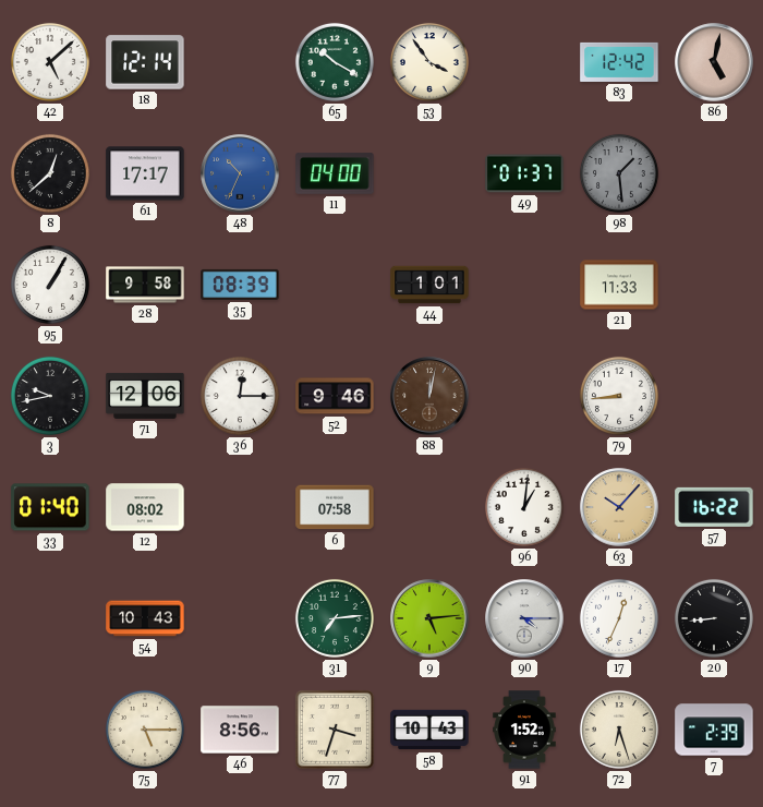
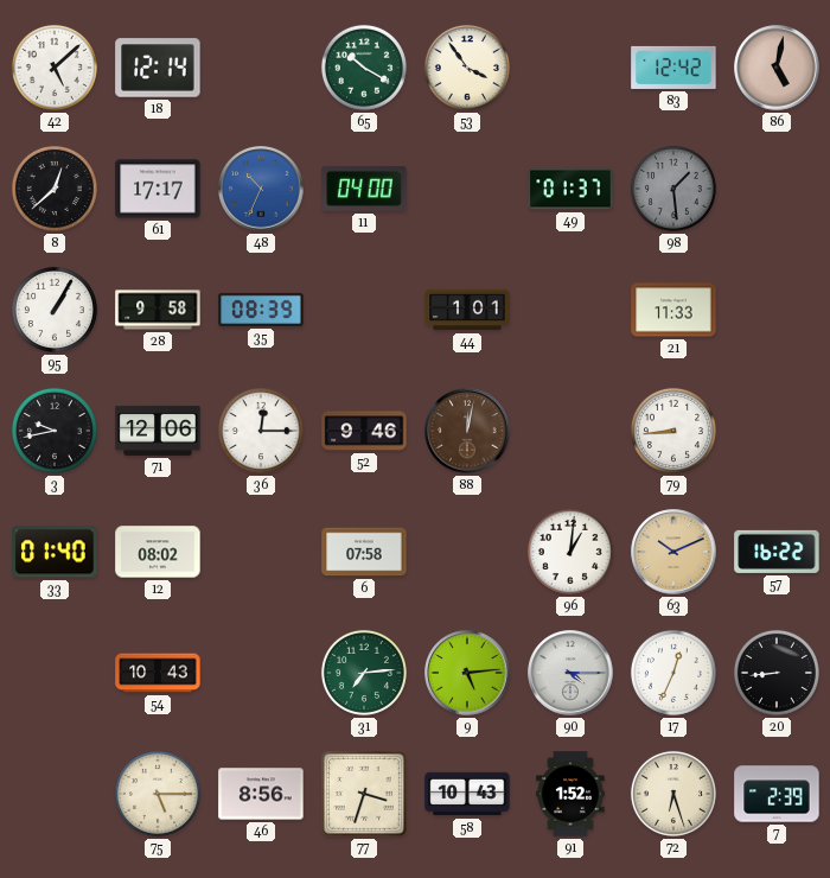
63: 10:07 -> 10:11
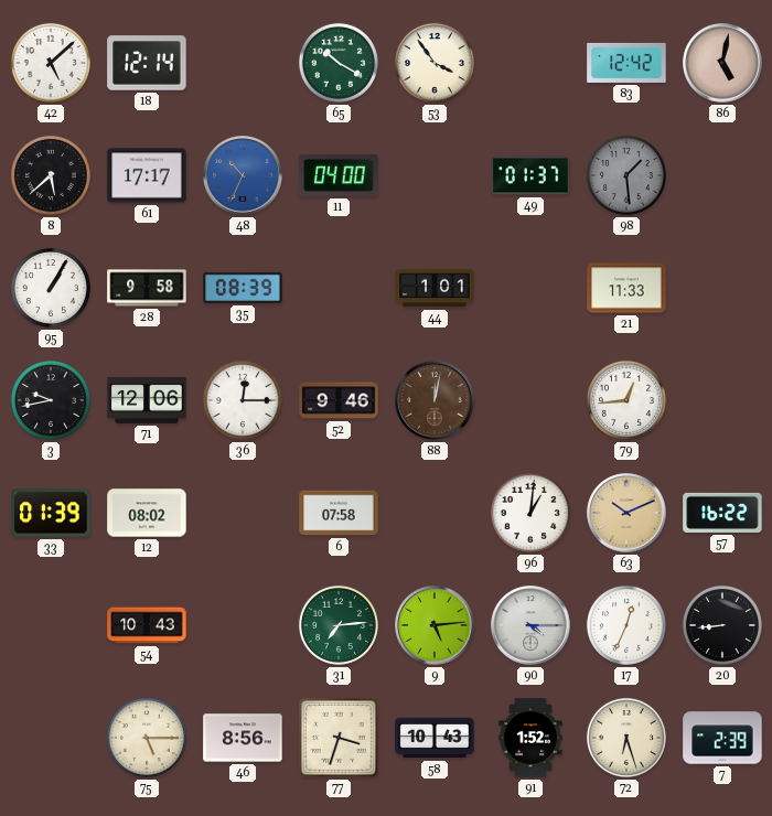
8: 12:38 -> 5:38
79: 8:44 -> 12:44
33: 01:40 -> 01:39
